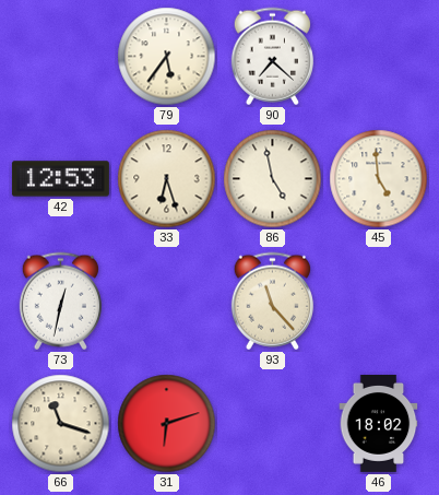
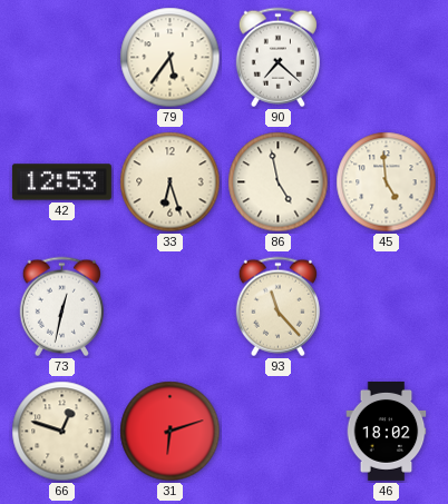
66: 11:18 -> 12:48
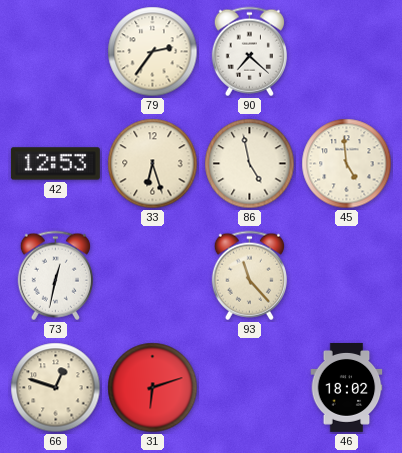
79: 5:36 -> 2:36
